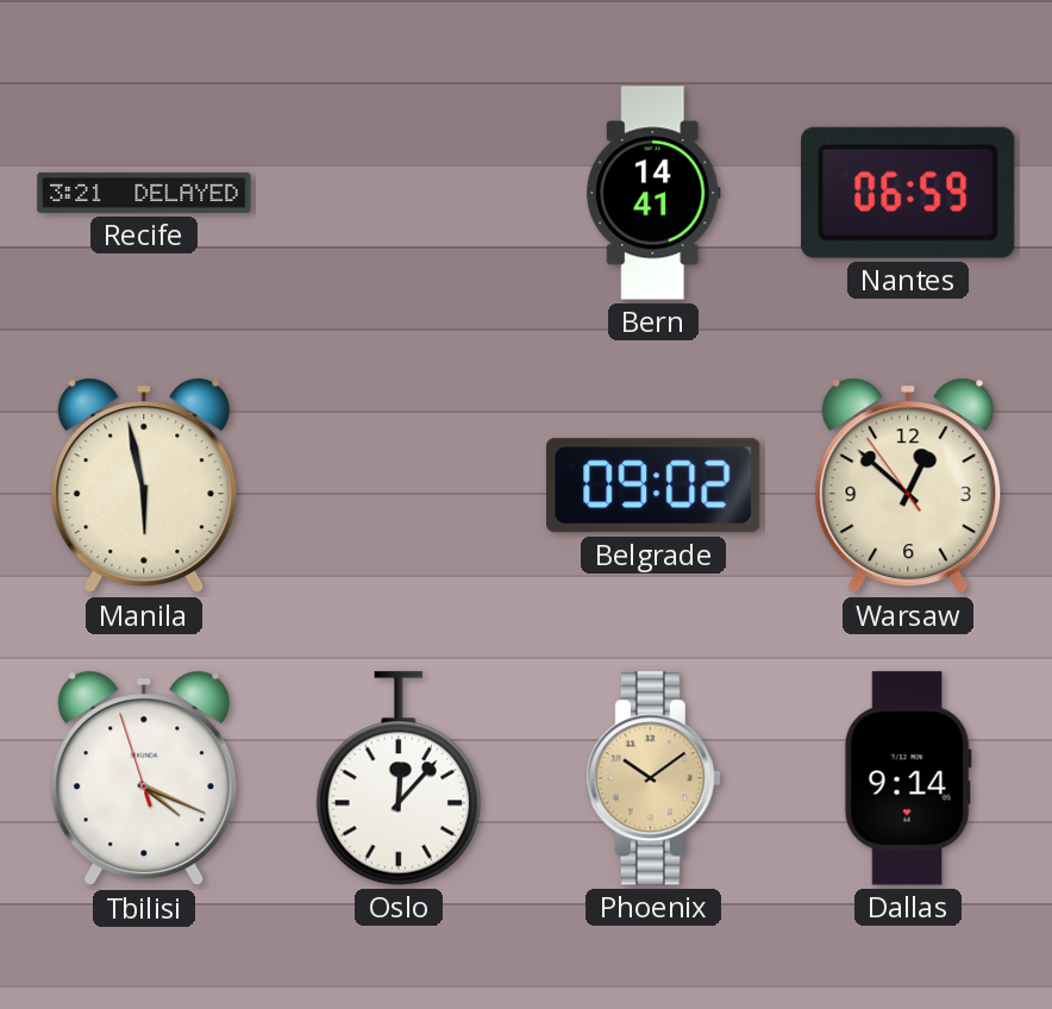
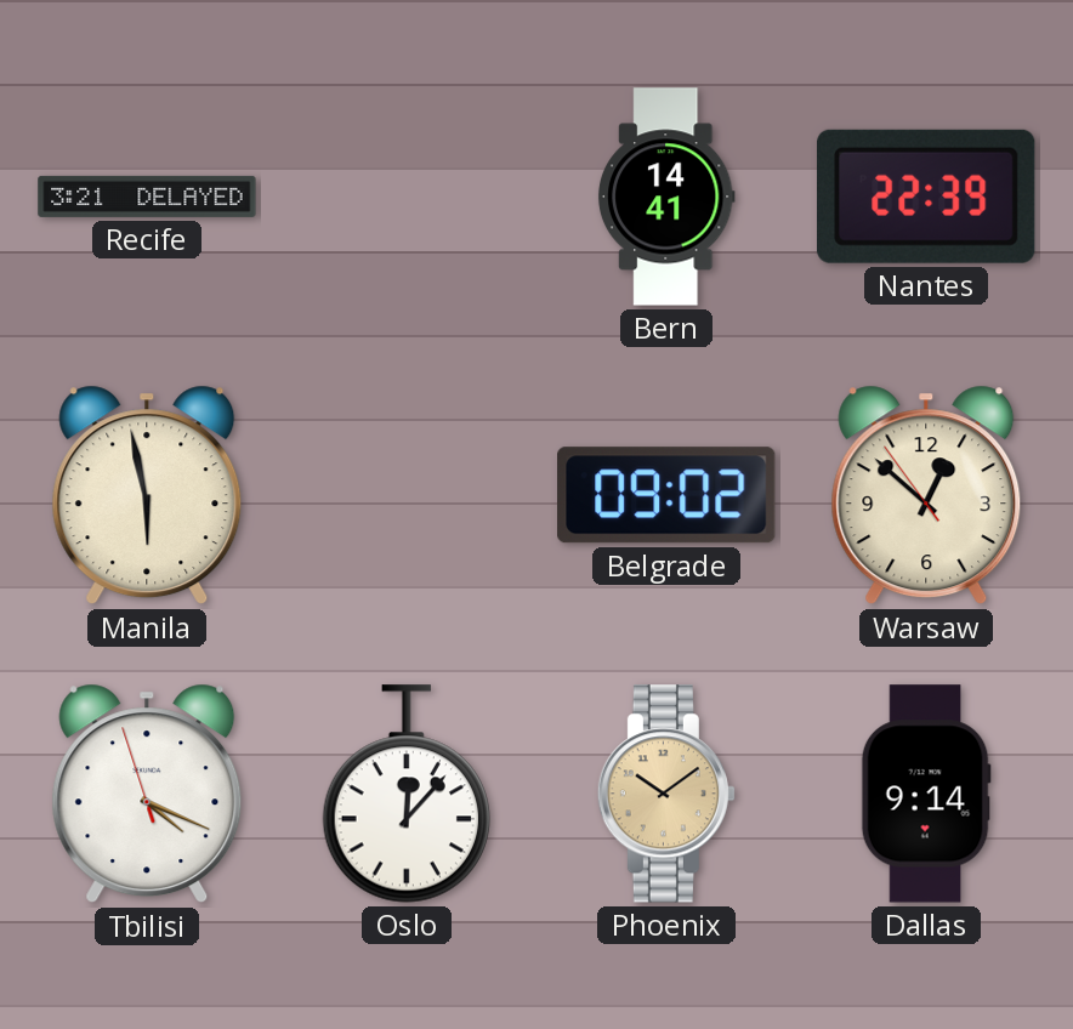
Nantes: 06:59 -> 22:39
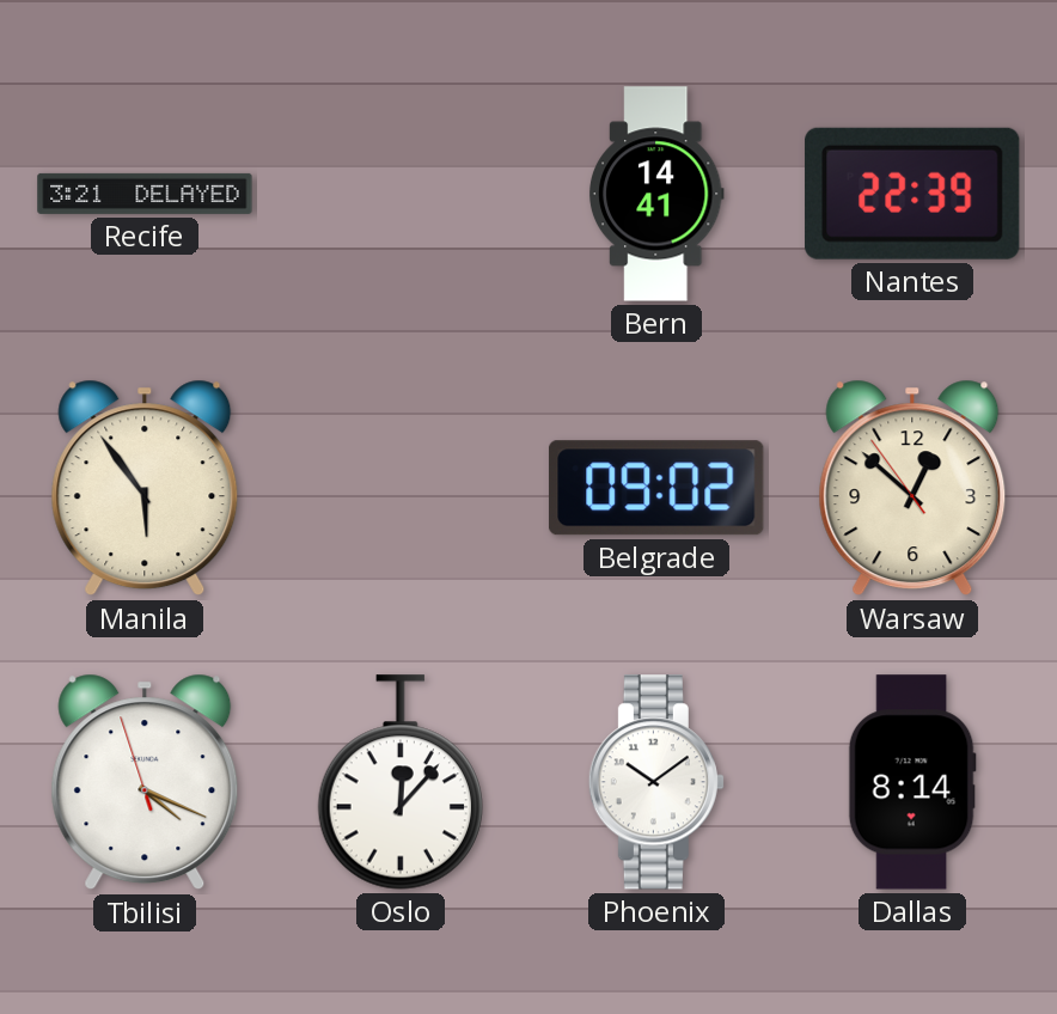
Manila: 5:58 -> 5:54
Phoenix dial: champagne -> white
Dallas: 9:14 -> 8:14
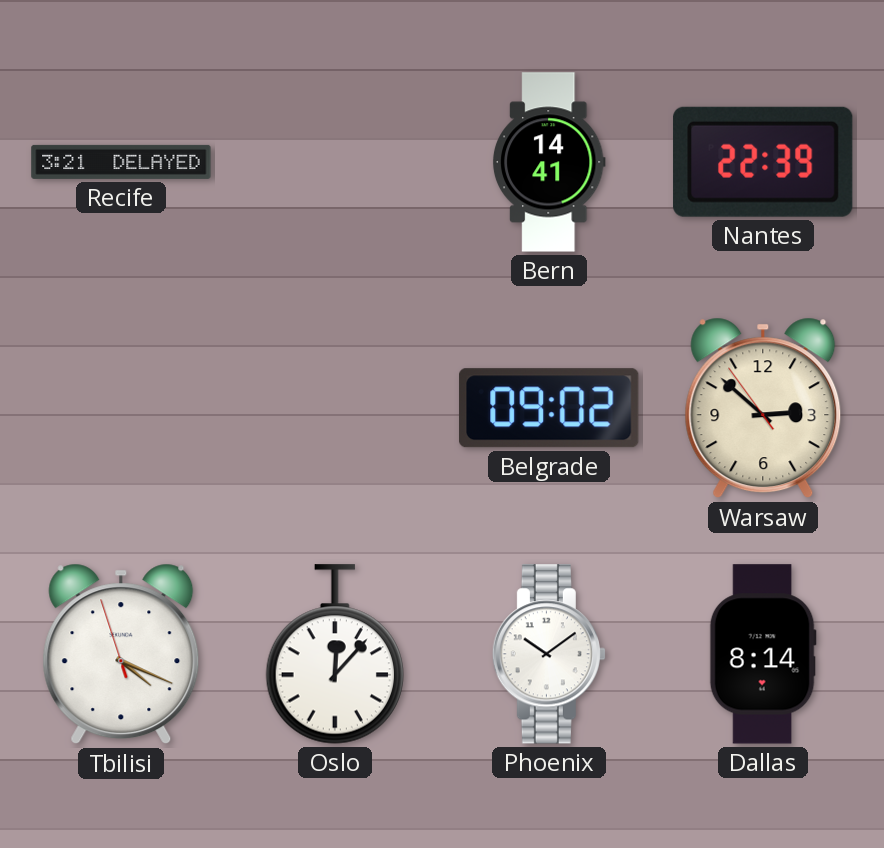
Manila: 5:54 -> none
Warsaw: 12:51 -> 2:51
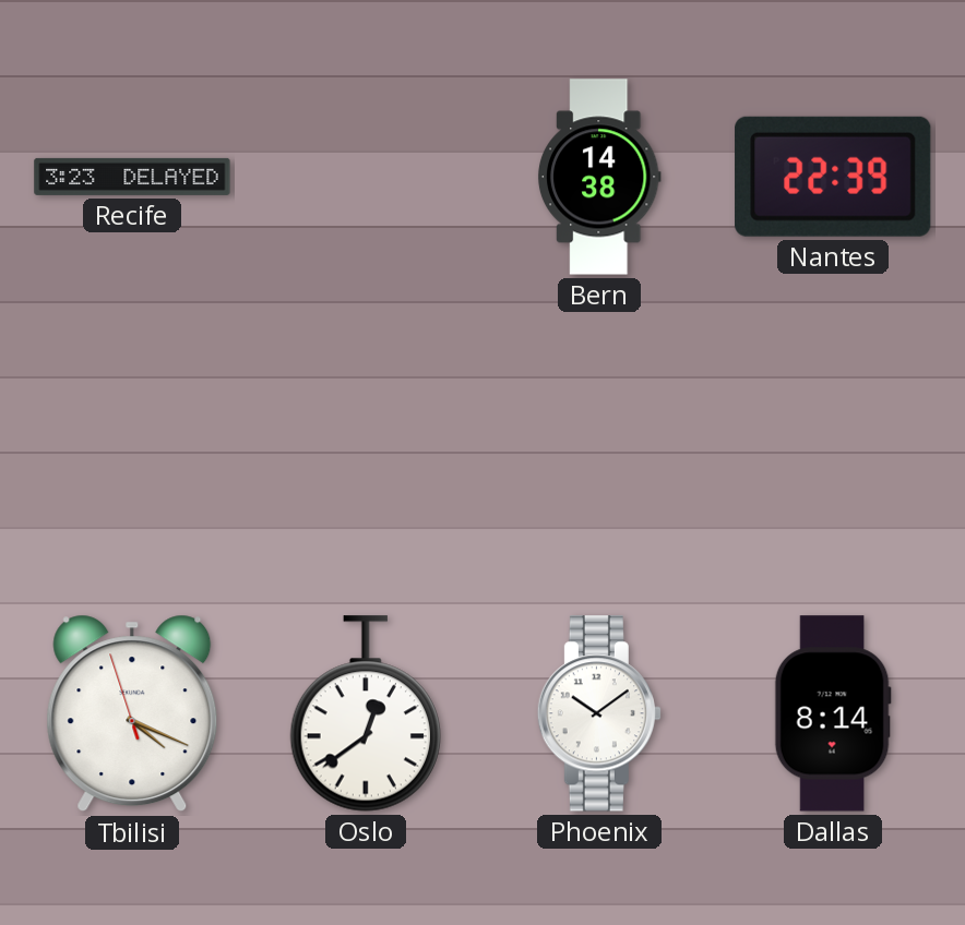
Recife: 3:21 -> 3:23
Bern: 14:41 -> 14:38
Belgrade: 09:02 -> none
Warsaw: 2:51 -> none
Oslo: 12:07 -> 12:39
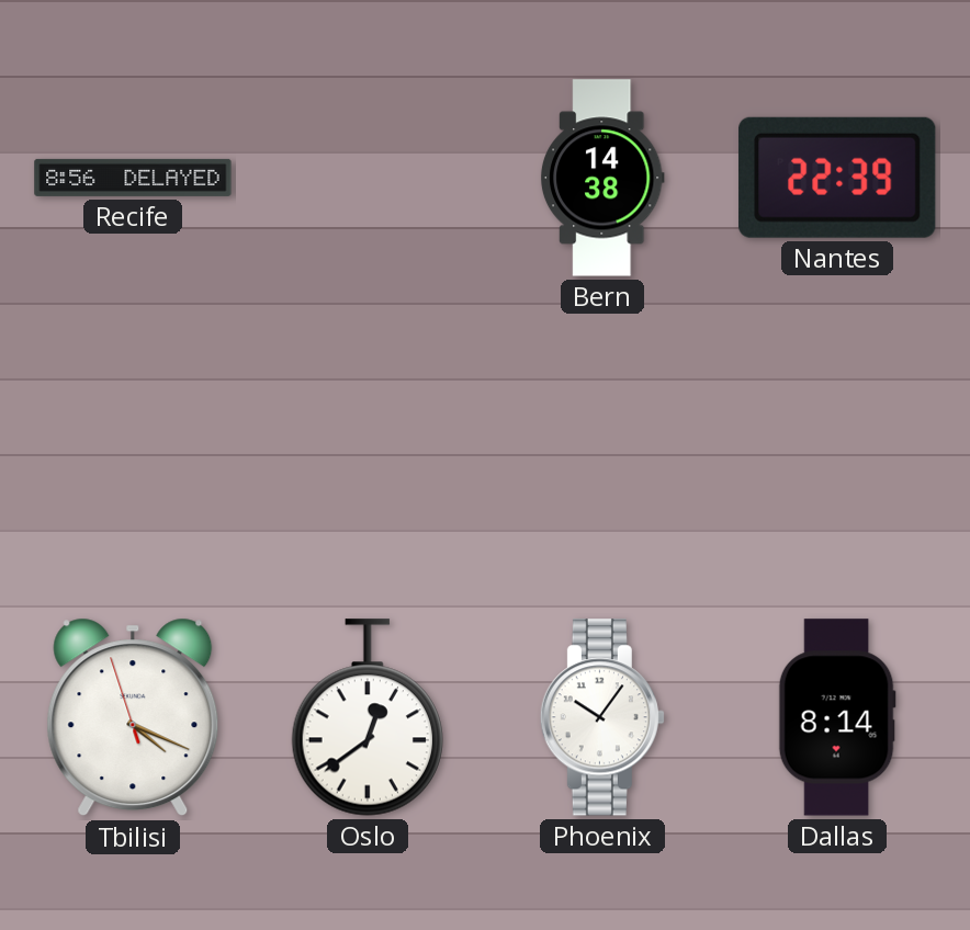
Recife: 3:23 -> 8:56
Phoenix: 10:09 -> 10:06
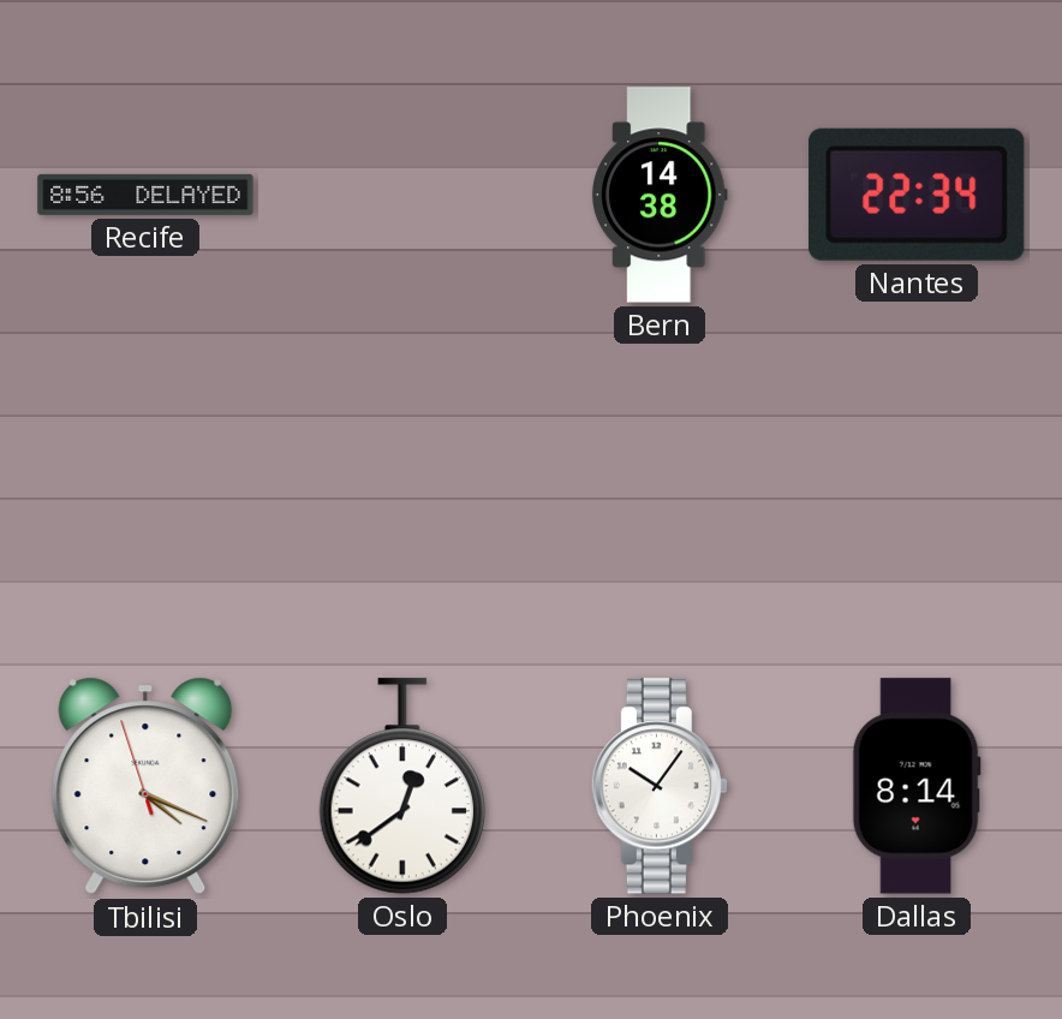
Nantes: 22:39 -> 22:34
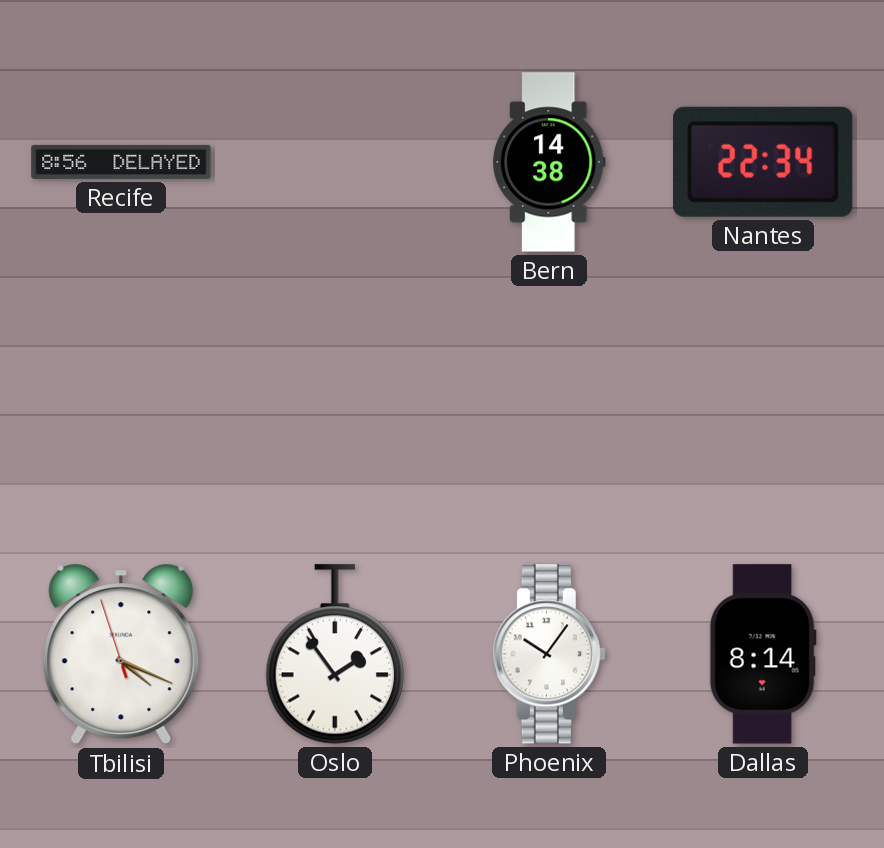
Oslo: 12:39 -> 1:54
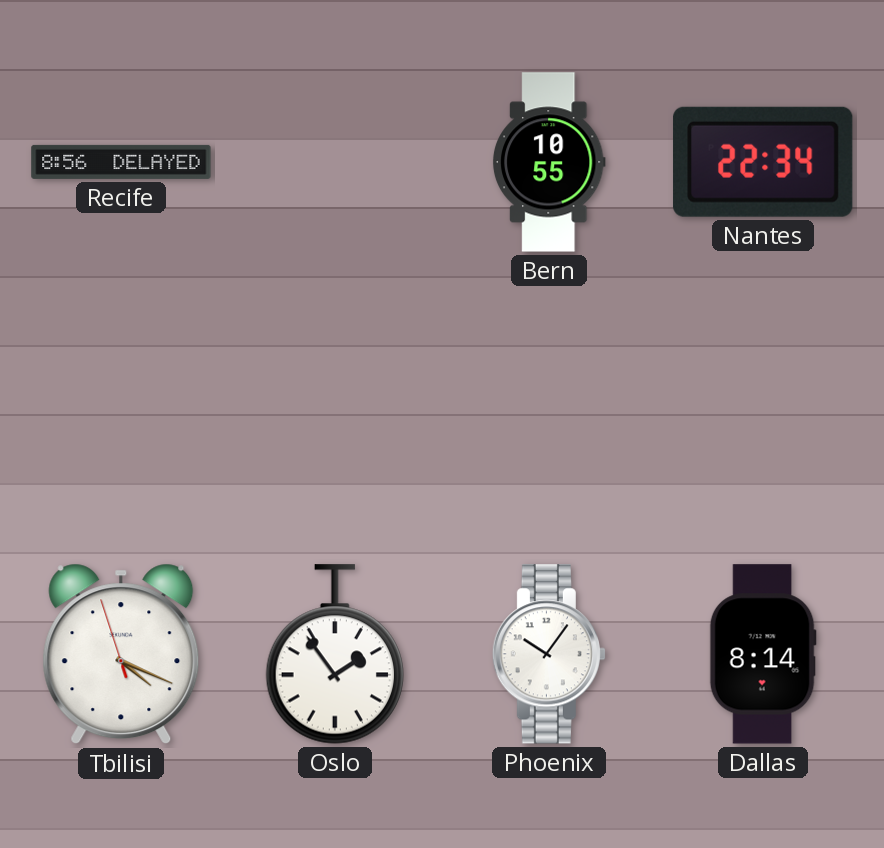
Bern: 14:38 -> 10:55
